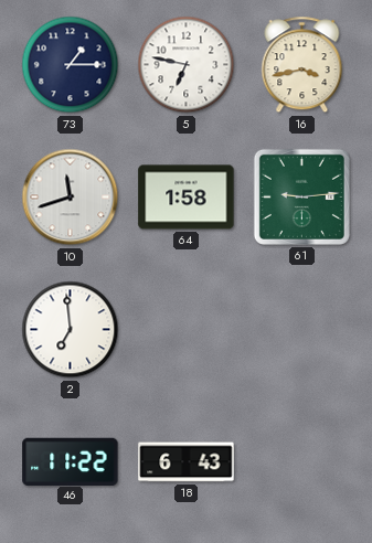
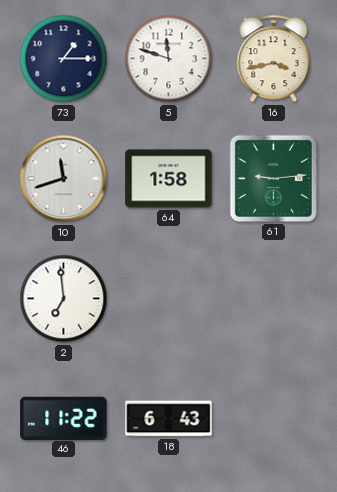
5: 6:47 -> 11:48
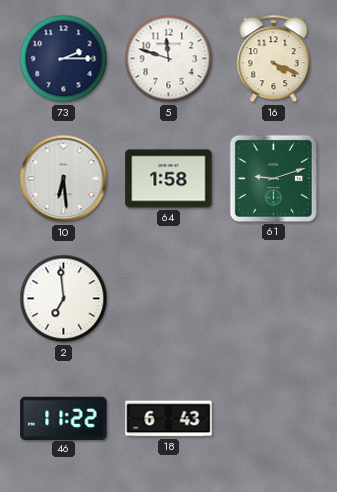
73: 1:15 -> 2:15
16: 3:43 -> 4:19
10: 11:42 -> 6:29
61: 9:14 -> 9:12
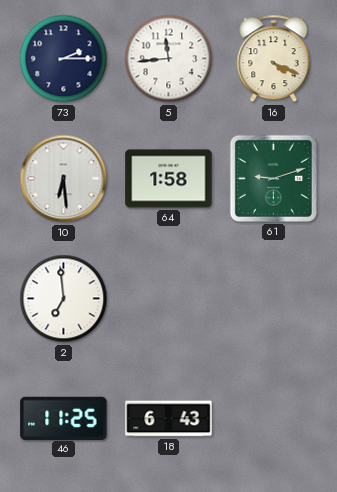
5: 11:48 -> 11:44
46: 11:22 -> 11:25
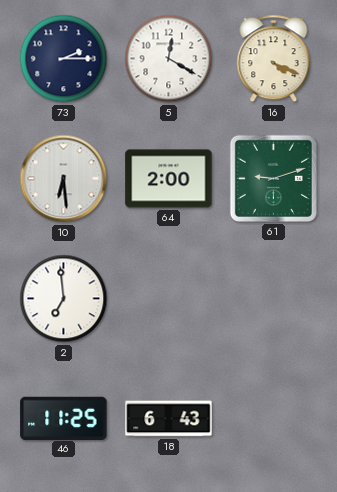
5: 11:44 -> 12:20
64: 1:58 -> 2:00
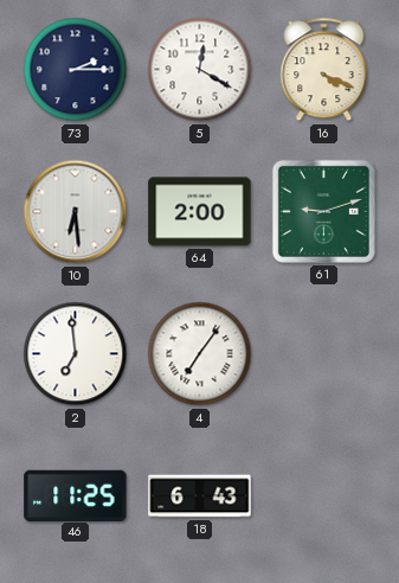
4: none -> 7:06
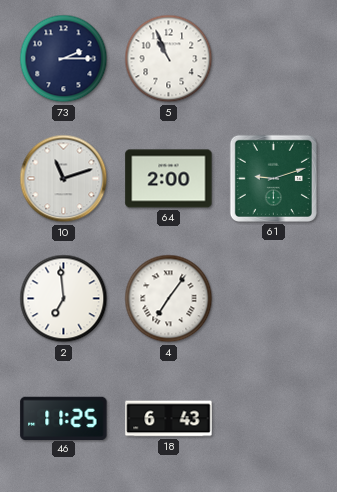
5: 12:20 -> 10:56
16: 4:19 -> none
10: 6:29 -> 11:12
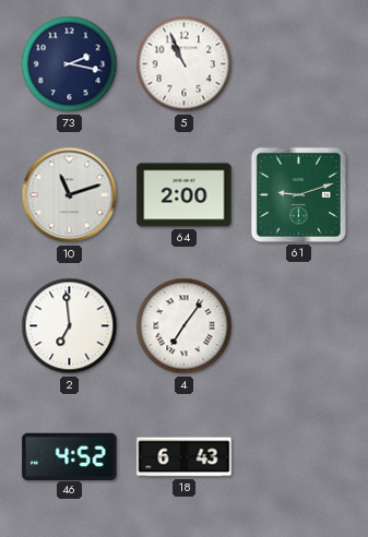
73: 2:15 -> 2:17
46: 11:25 -> 4:52
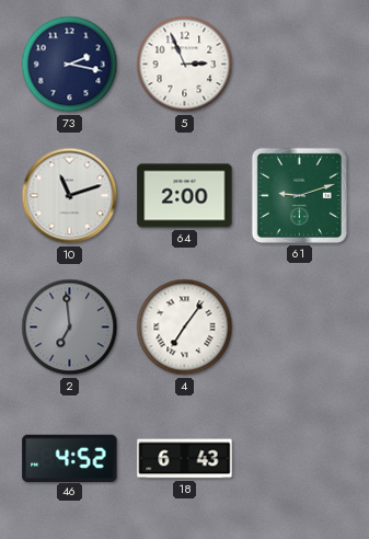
5: 10:56 -> 2:56
2 dial: white -> grey
